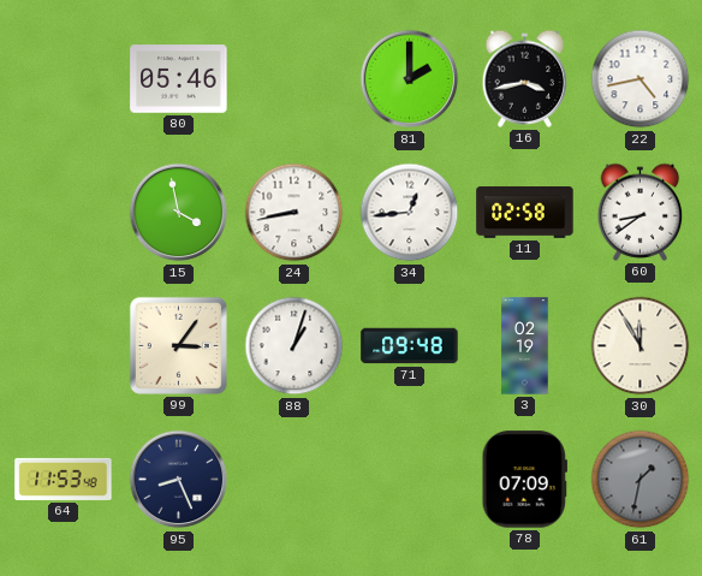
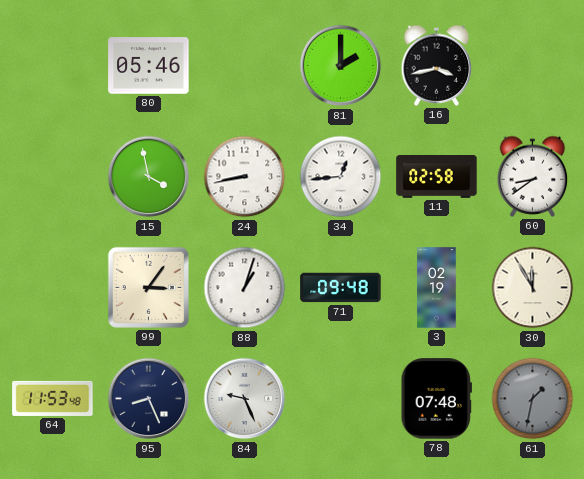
22: 4:43 -> none
84: none -> 9:26
78: 07:09 -> 07:48
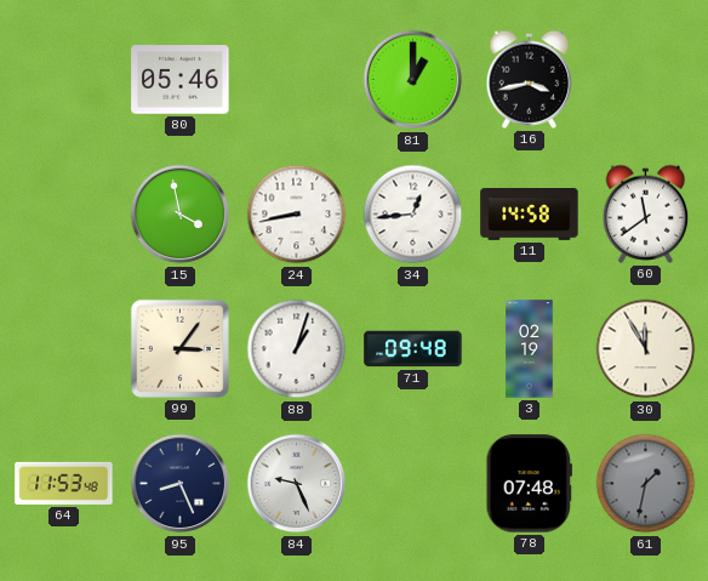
81: 2:00 -> 1:00
11: 02:58 -> 14:58
60: 8:39 -> 11:39
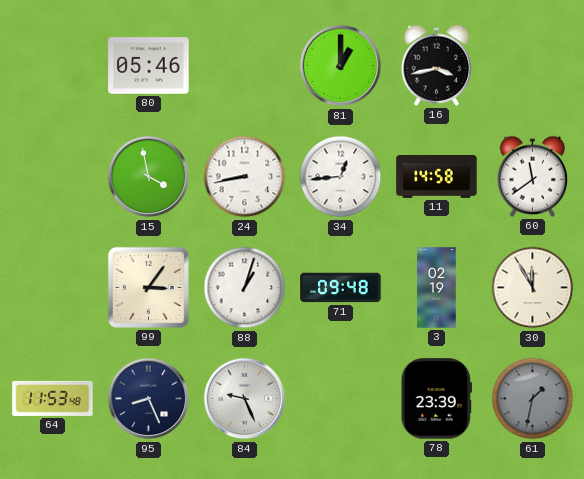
78: 07:48 -> 23:39
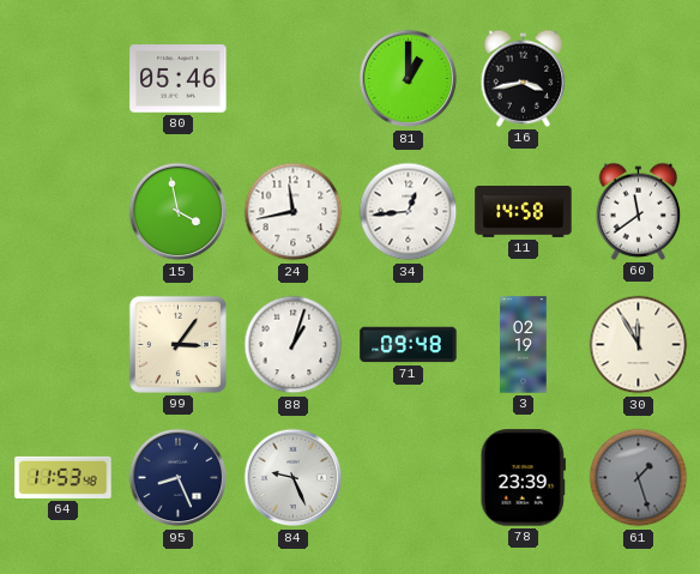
24: 8:43 -> 11:43
61: 1:32 -> 1:27
